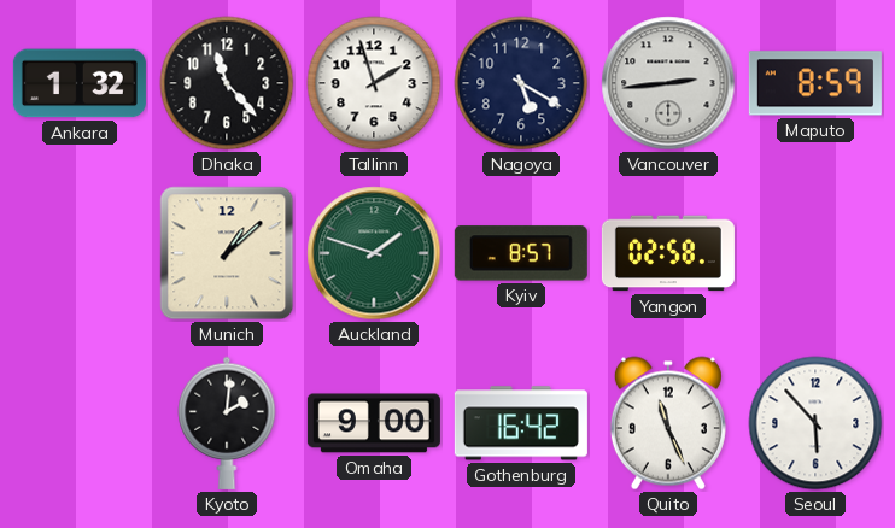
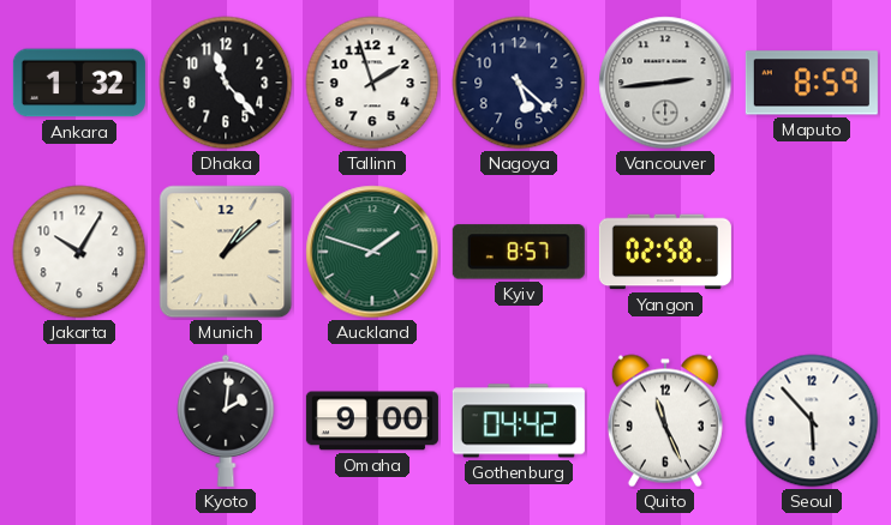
Nagoya: 5:20 -> 5:22
Jakarta: none -> 10:05
Gothenburg: 16:42 -> 04:42
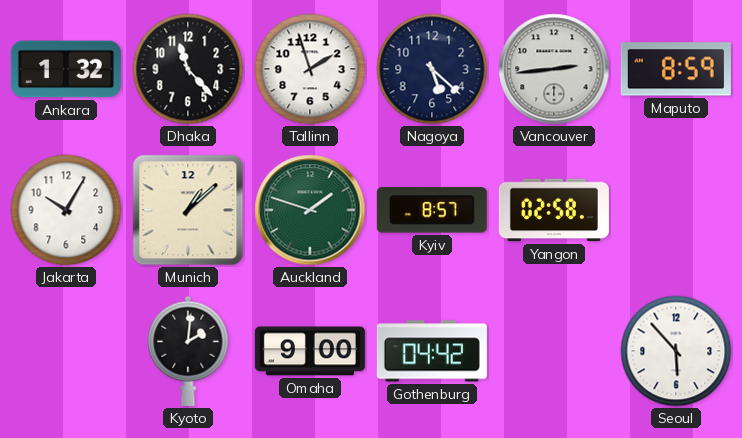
Quito: 11:26 -> none
